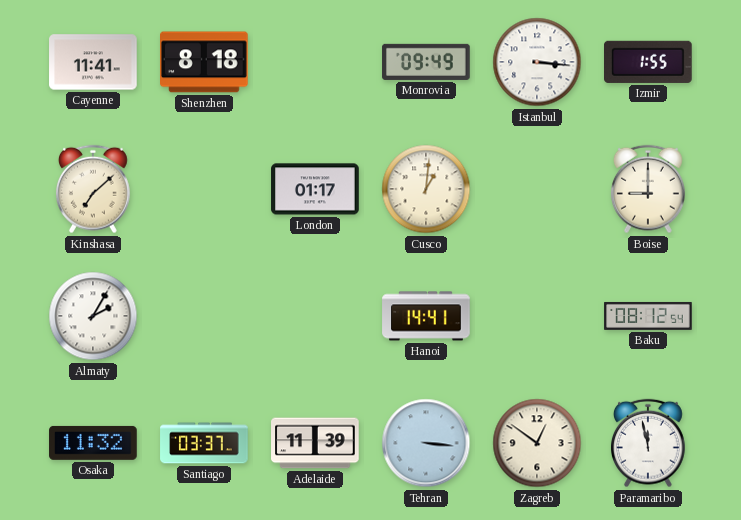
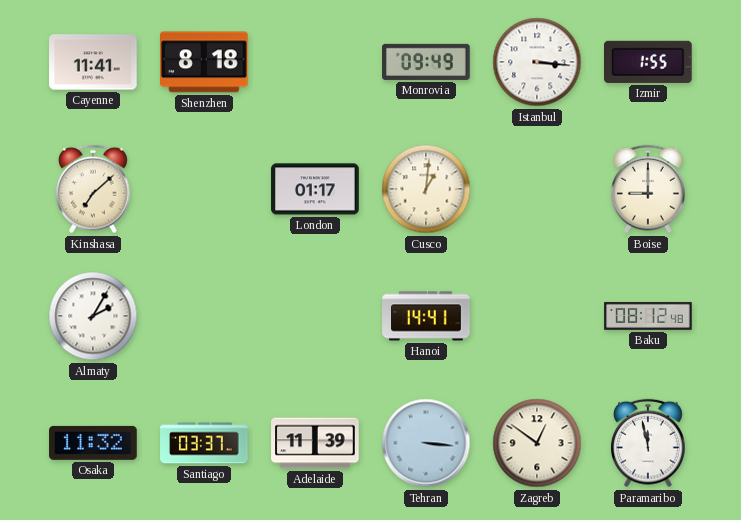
Baku: 08:12:54 -> 08:12:48
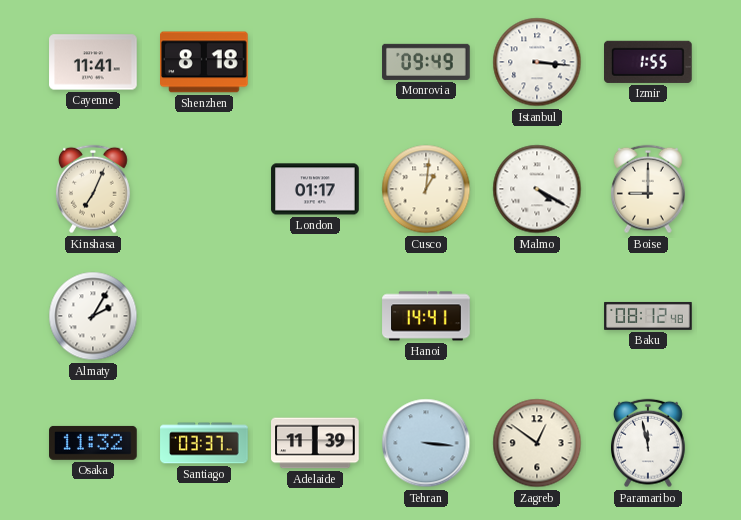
Kinshasa: 7:08 -> 7:04
Malmo: none -> 4:20
